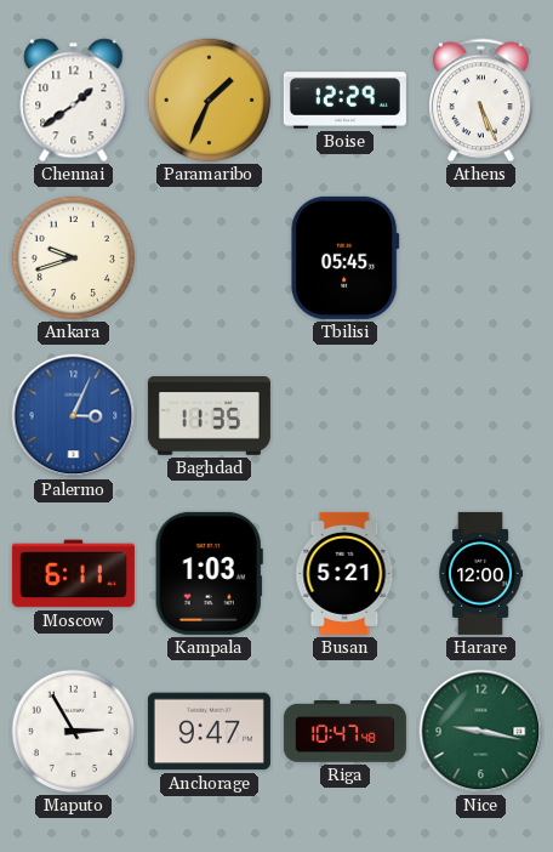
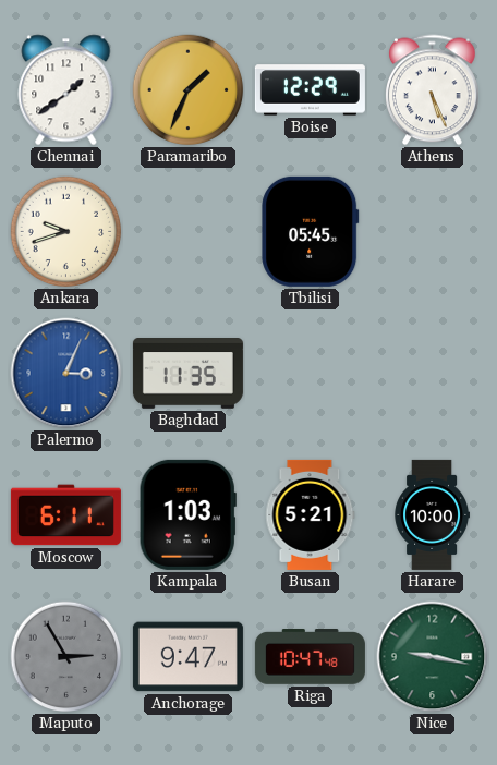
Harare: 12:00 -> 10:00
Maputo dial: white -> grey
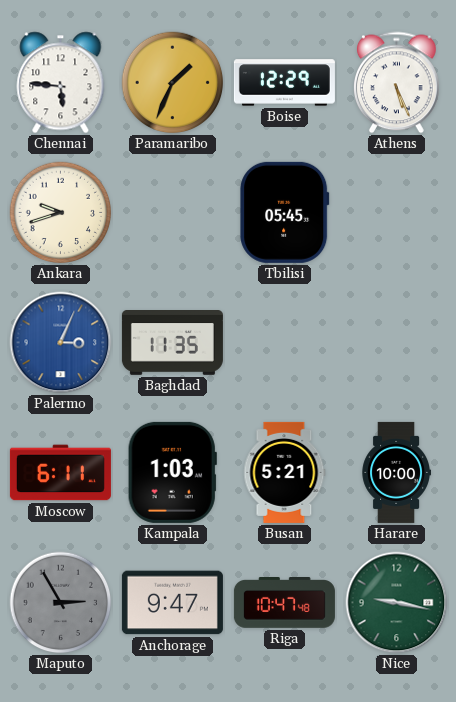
Chennai: 1:39 -> 5:46
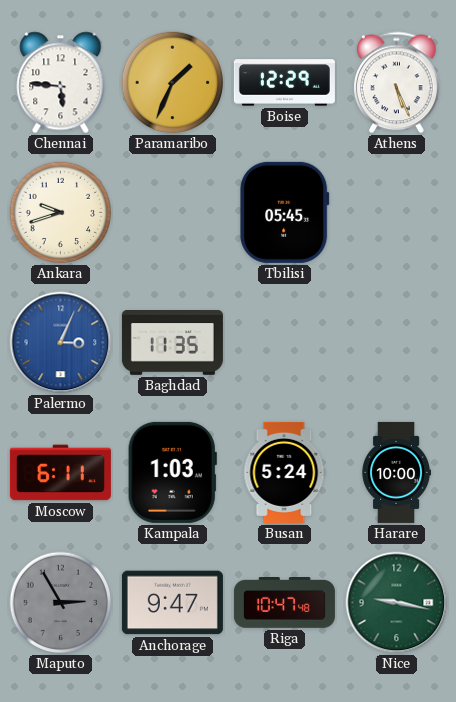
Busan: 5:21 -> 5:24
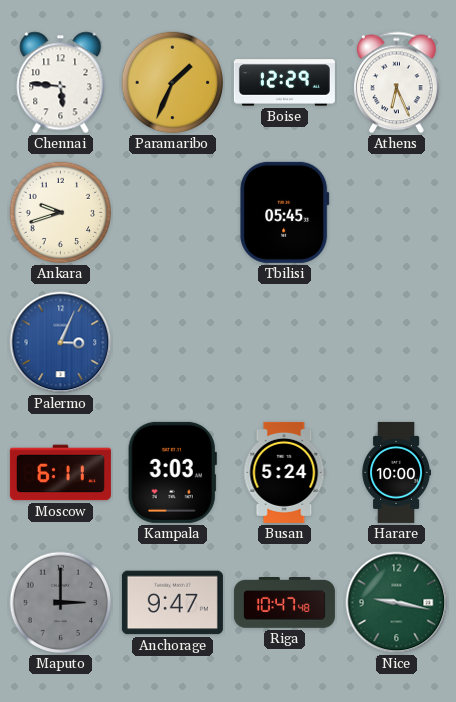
Athens: 5:26 -> 6:26
Baghdad: 11:35 -> none
Kampala: 1:03 -> 3:03
Maputo: 2:55 -> 3:00
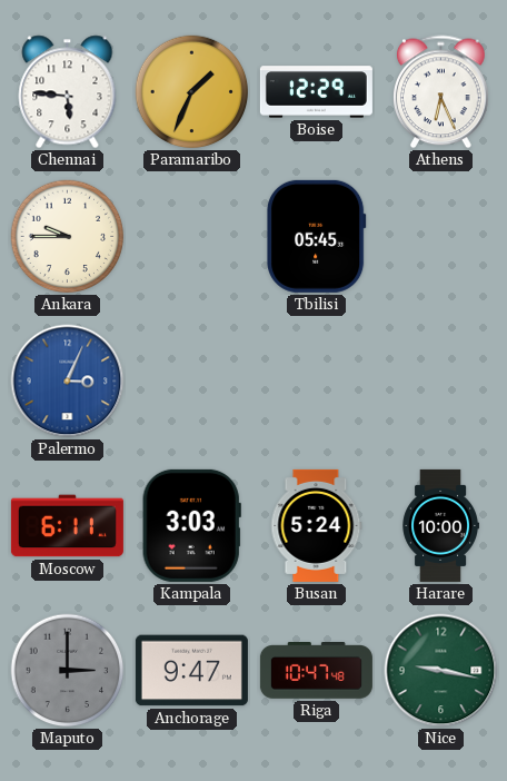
Ankara: 9:42 -> 9:45
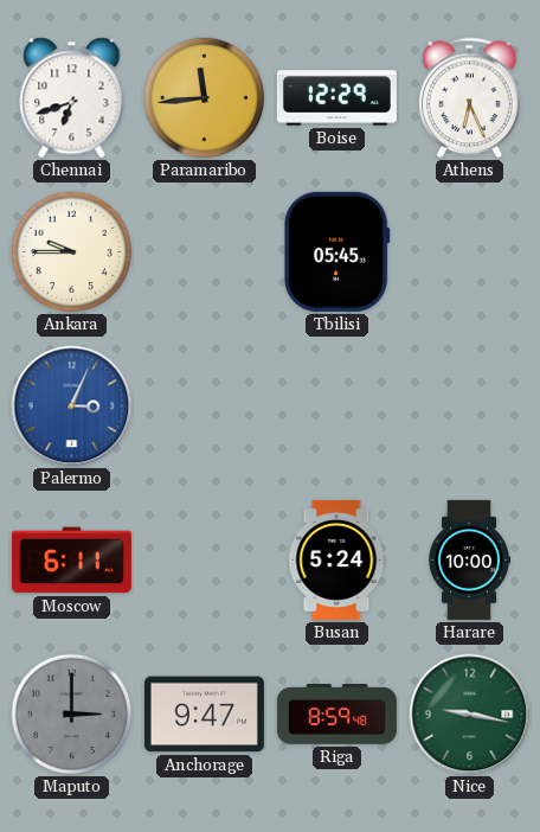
Chennai: 5:46 -> 6:42
Paramaribo: 1:34 -> 11:44
Kampala: 3:03 -> none
Riga: 10:47 -> 8:59
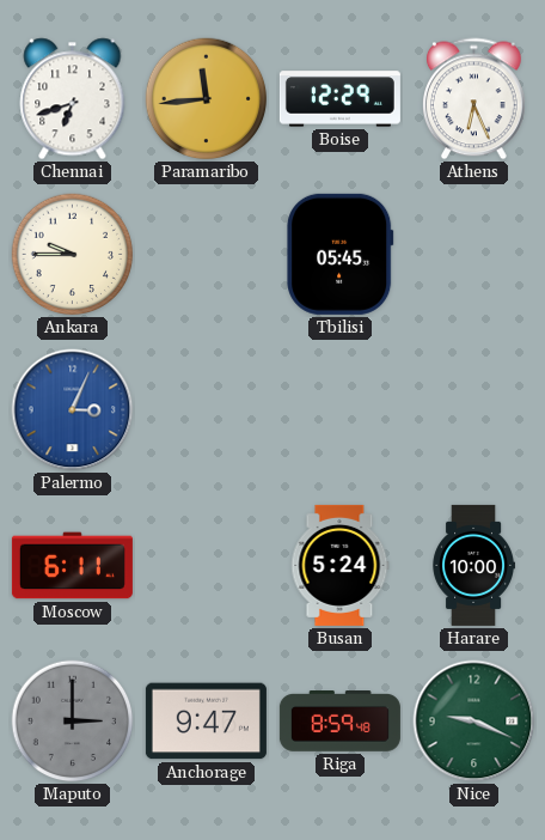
Nice: 9:17 -> 9:19
